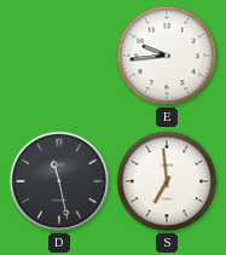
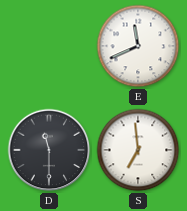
E: 9:44 -> 11:41
D: 11:28 -> 11:30
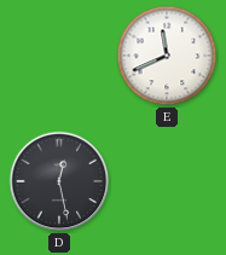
D: 11:30 -> 12:28
S: 6:59 -> none
